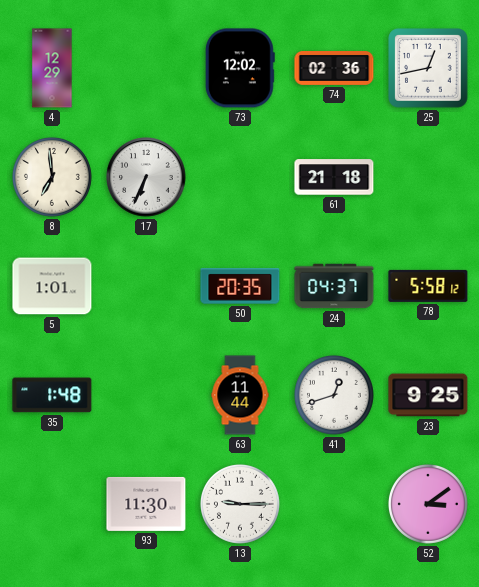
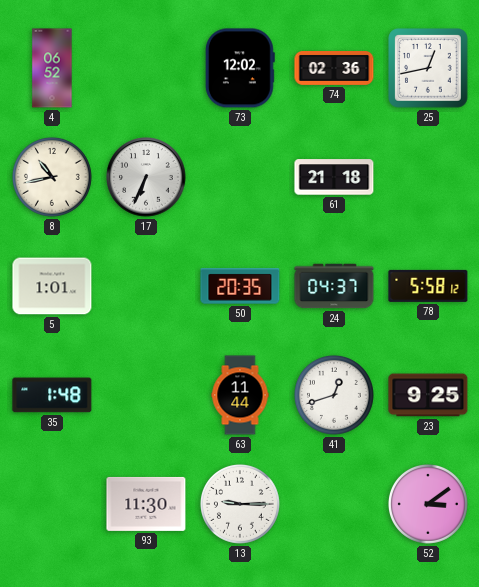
4: 12:29 -> 06:52
8: 6:59 -> 10:43
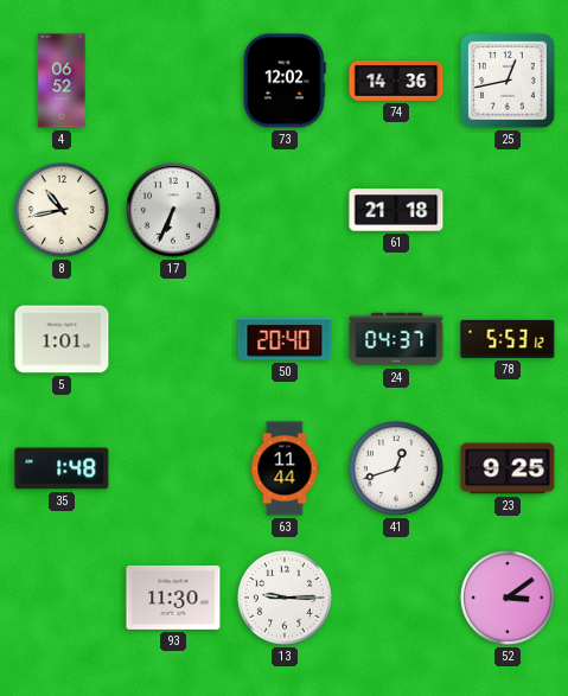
74: 02:36 -> 14:36
50: 20:35 -> 20:40
78: 5:58 -> 5:53
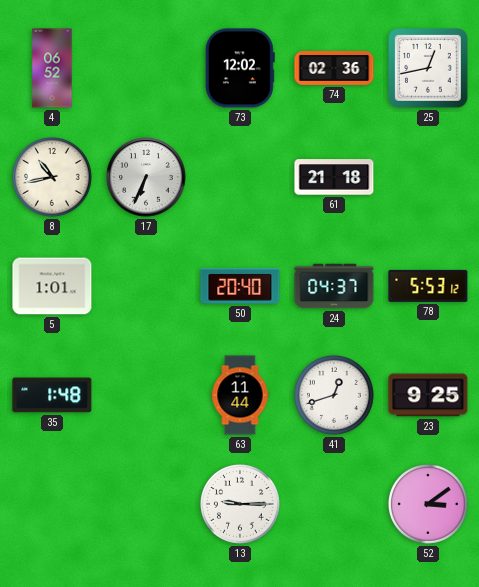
74: 14:36 -> 02:36
93: 11:30 -> none
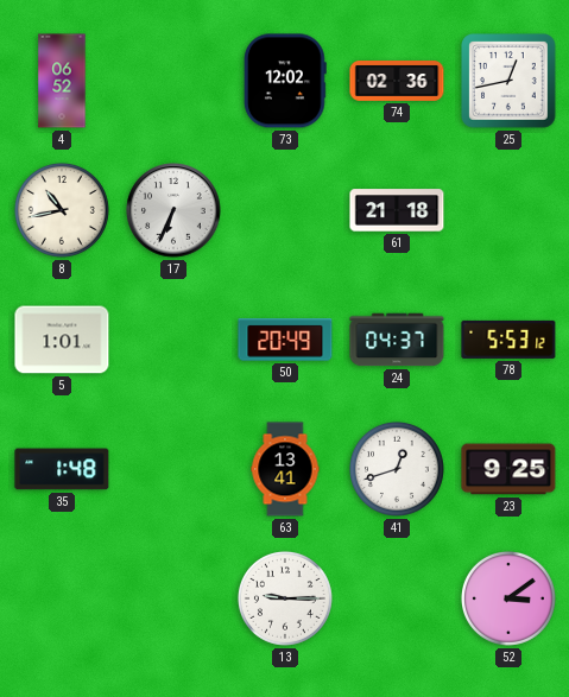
50: 20:40 -> 20:49
63: 11:44 -> 13:41
